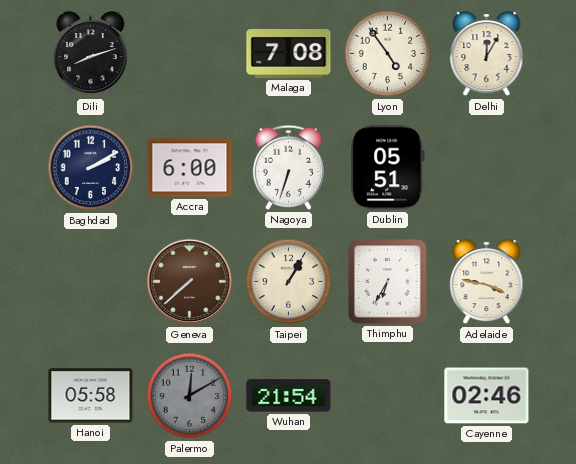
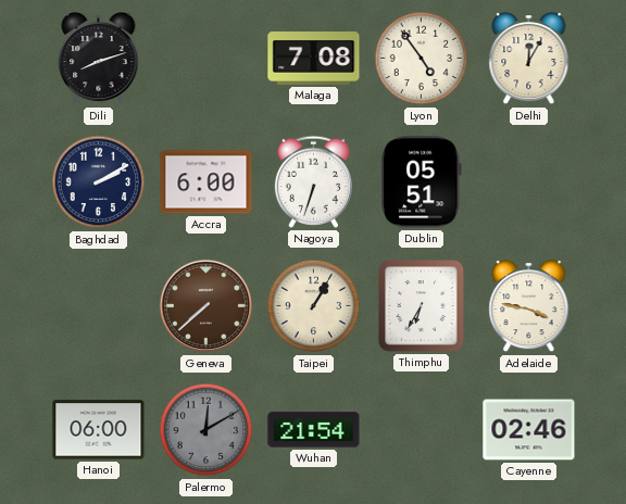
Hanoi: 05:58 -> 06:00
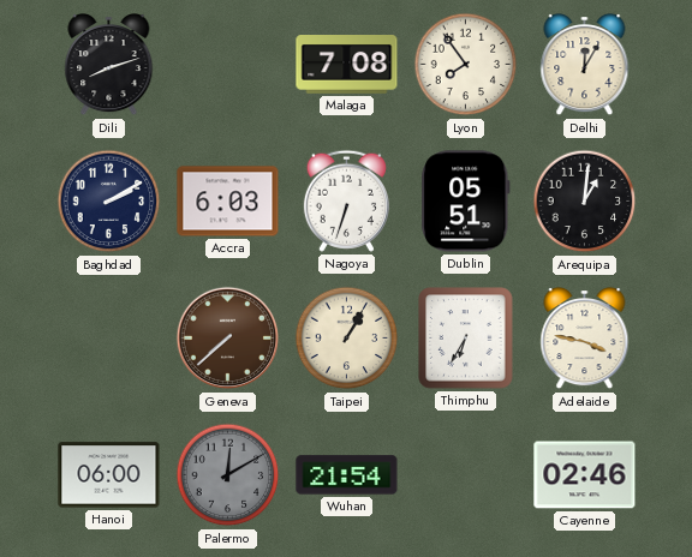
Lyon: 4:54 -> 7:54
Accra: 6:00 -> 6:03
Arequipa: none -> 1:01
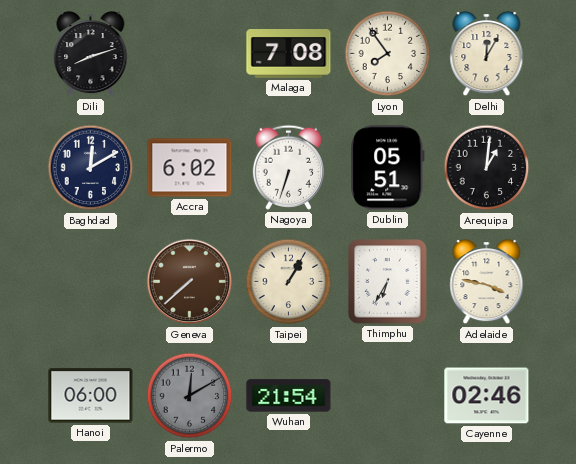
Baghdad: 2:10 -> 12:10
Accra: 6:03 -> 6:02
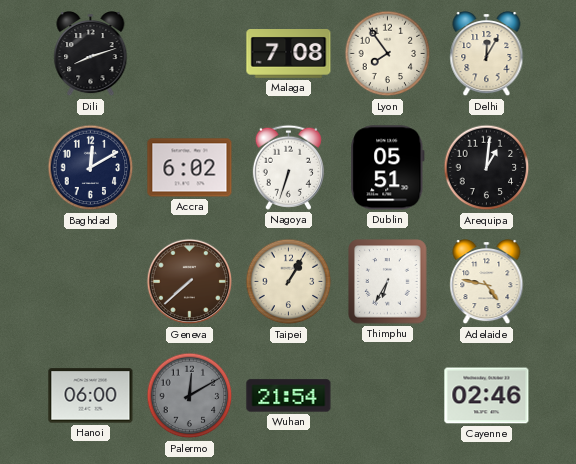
Adelaide: 3:47 -> 4:47
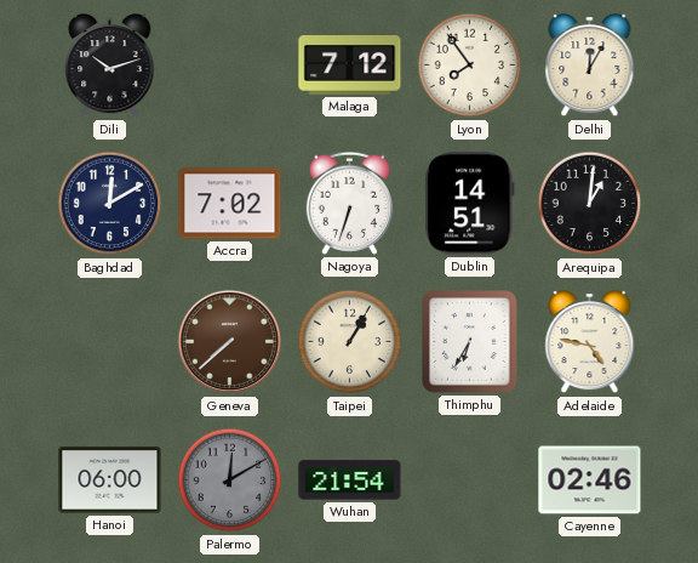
Dili: 8:12 -> 10:12
Malaga: 7:08 -> 7:12
Accra: 6:02 -> 7:02
Dublin: 05:51 -> 14:51
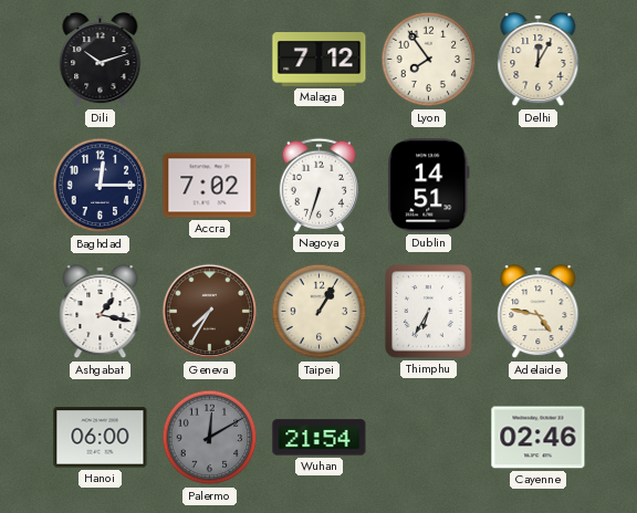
Baghdad: 12:10 -> 12:15
Arequipa: 1:01 -> none
Ashgabat: none -> 1:17
Geneva: 7:38 -> 7:35
